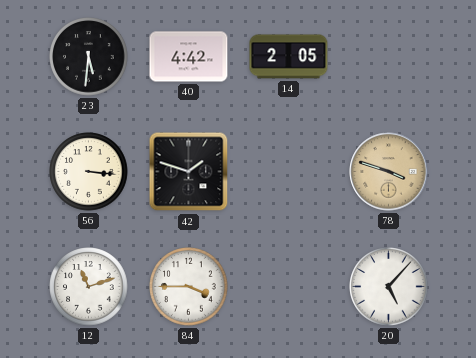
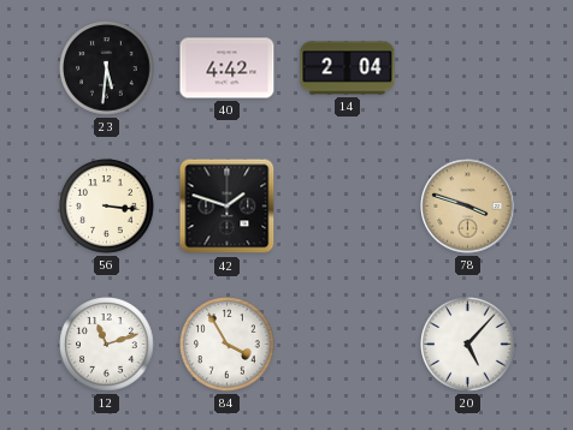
14: 2:05 -> 2:04
84: 3:45 -> 3:55
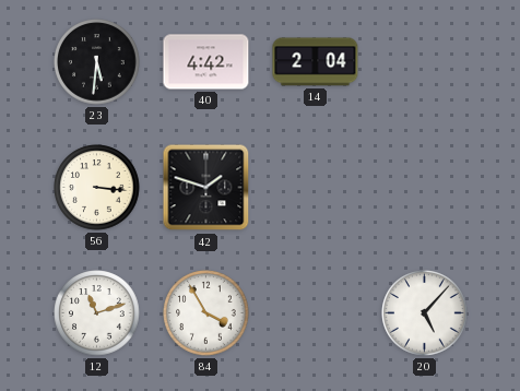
78: 3:48 -> none
